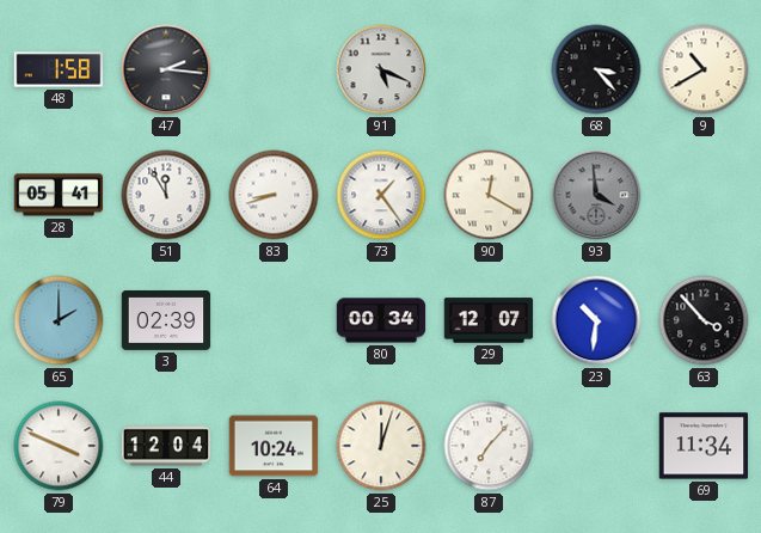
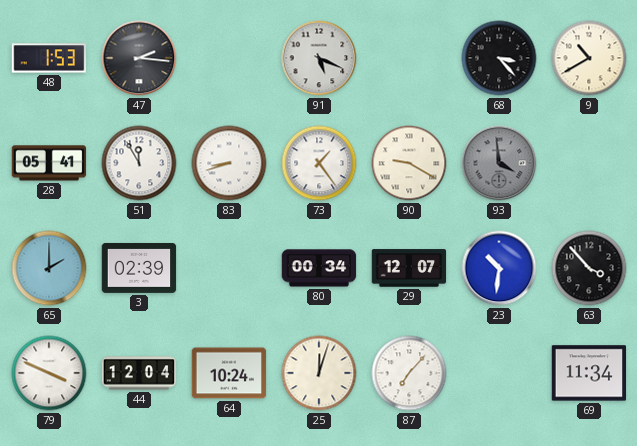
48: 1:58 -> 1:53
90: 12:20 -> 9:20
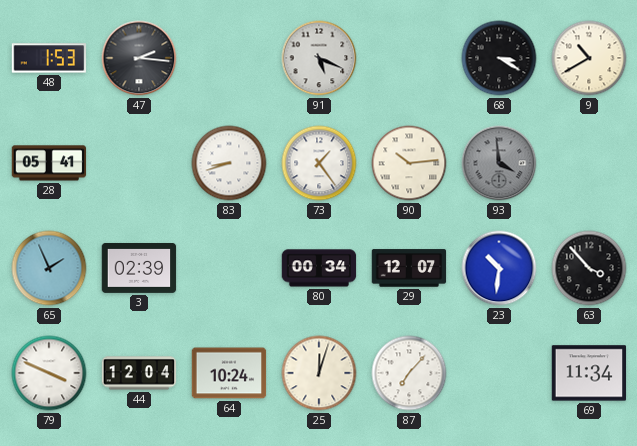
68: 3:23 -> 3:20
51: 11:55 -> none
90: 9:20 -> 10:14
65: 2:00 -> 1:56
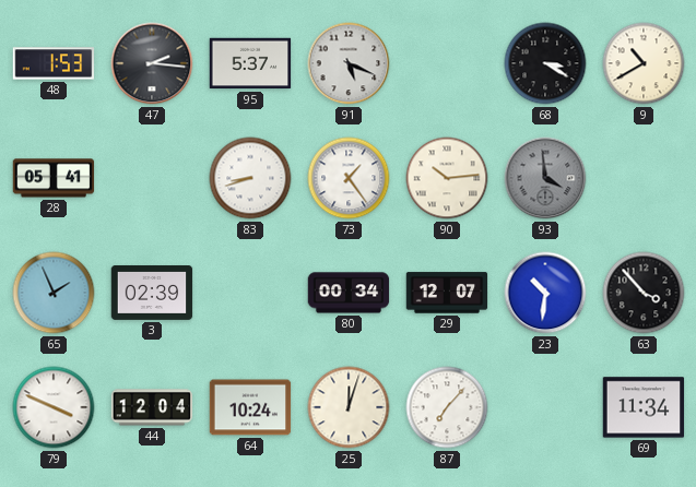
95: none -> 5:37
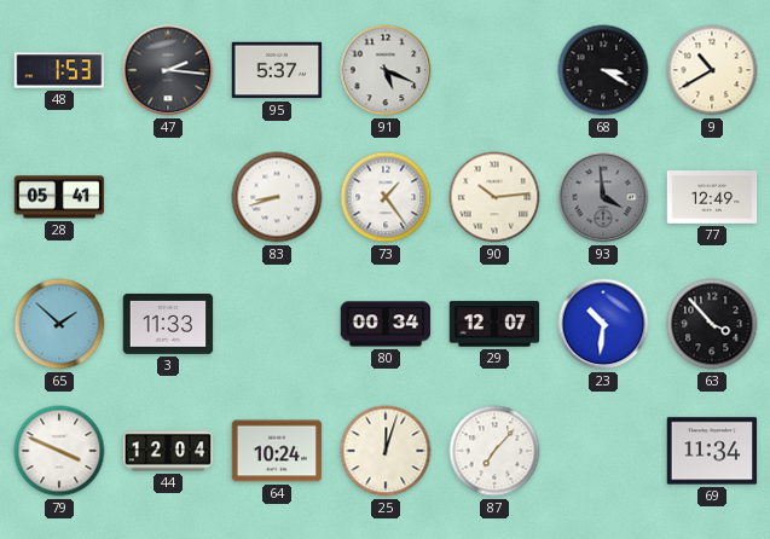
77: none -> 12:49
65: 1:56 -> 1:52
3: 02:39 -> 11:33
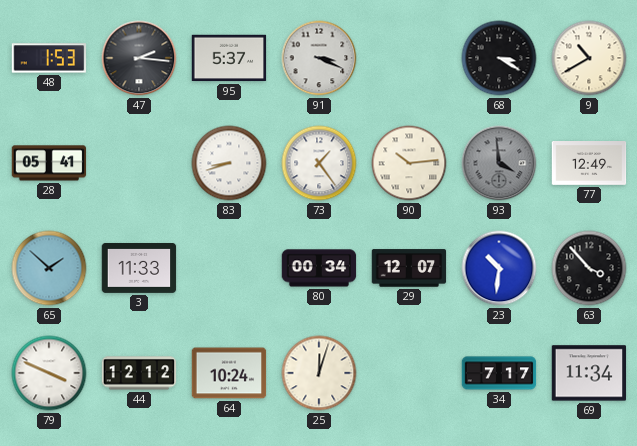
91: 5:19 -> 3:19
44: 12:04 -> 12:12
87: 7:07 -> none
34: none -> 7:17
